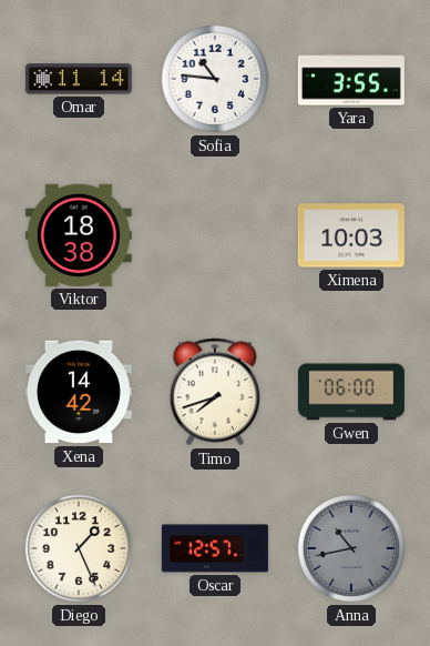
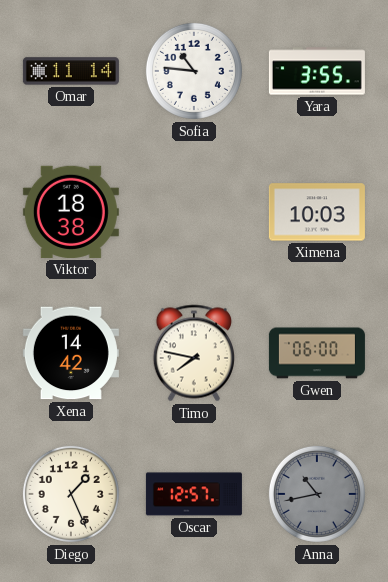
Timo: 7:42 -> 7:47
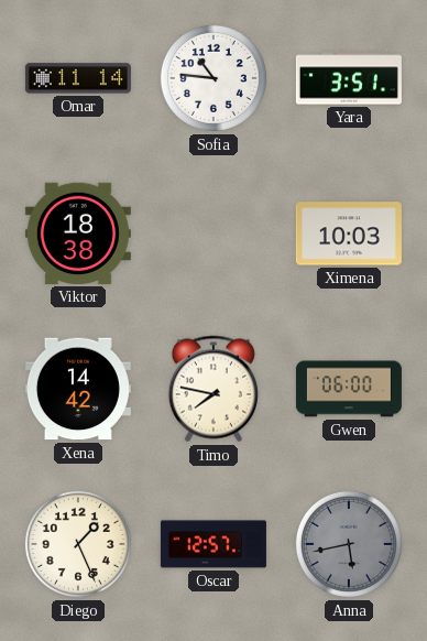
Yara: 3:55 -> 3:51
Anna: 10:43 -> 5:43
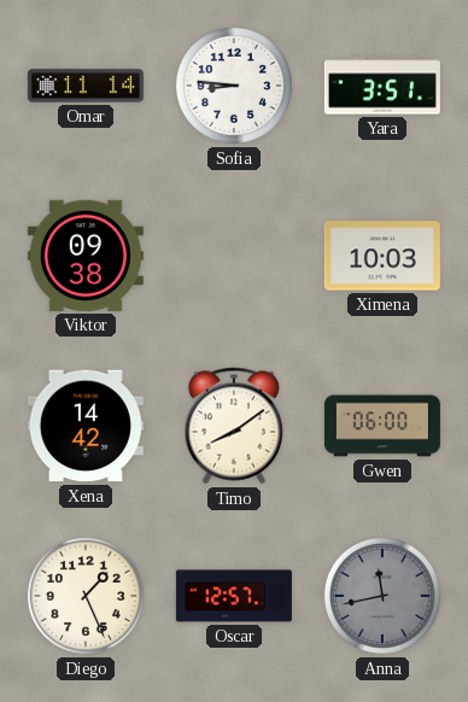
Sofia: 10:46 -> 8:46
Viktor: 18:38 -> 09:38
Timo: 7:47 -> 8:09
Anna: 5:43 -> 11:43
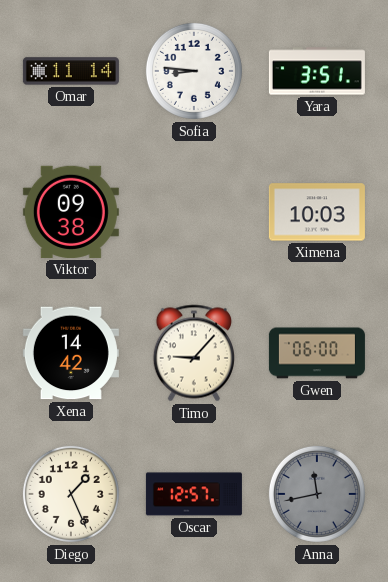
Timo: 8:09 -> 9:07
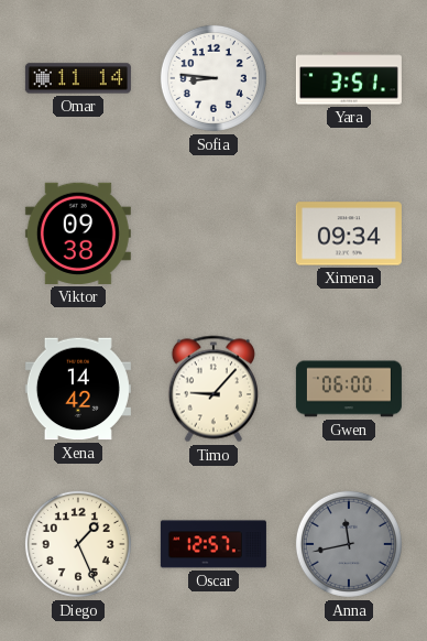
Ximena: 10:03 -> 09:34
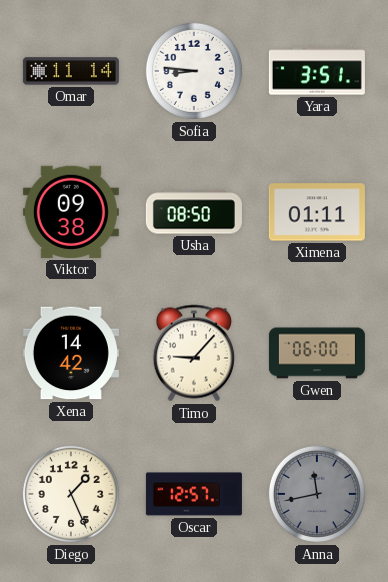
Usha: none -> 08:50
Ximena: 09:34 -> 01:11
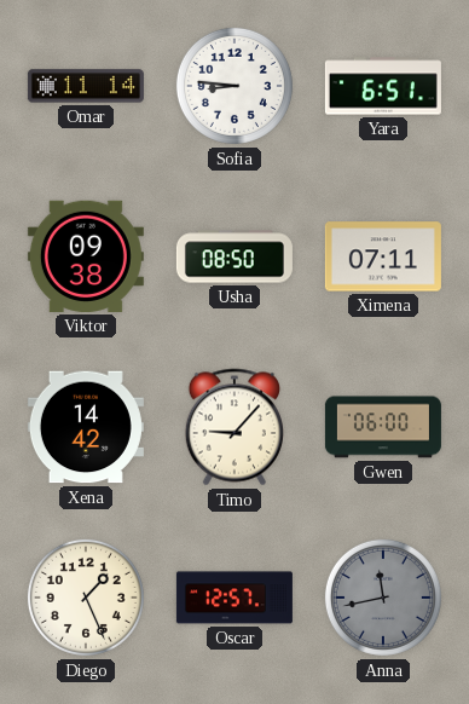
Yara: 3:51 -> 6:51
Ximena: 01:11 -> 07:11
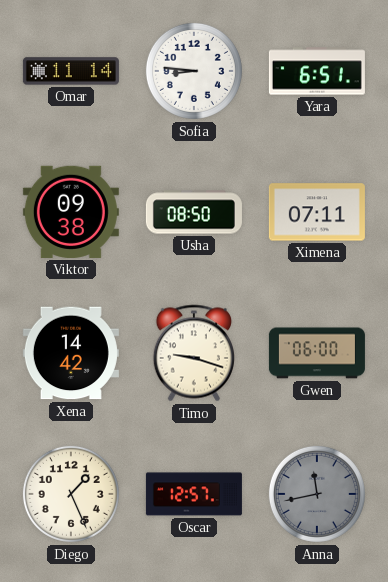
Timo: 9:07 -> 9:18
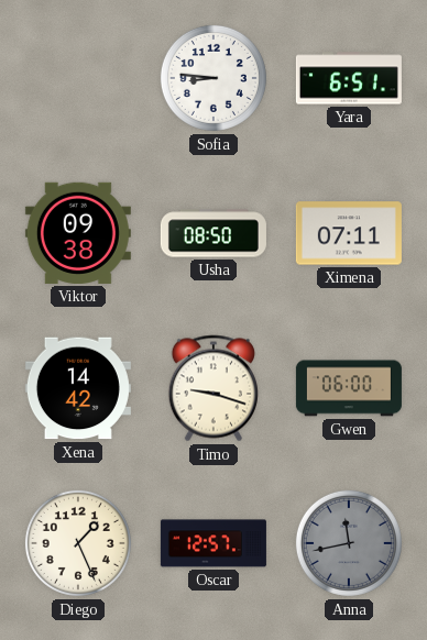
Omar: 11:14 -> none
